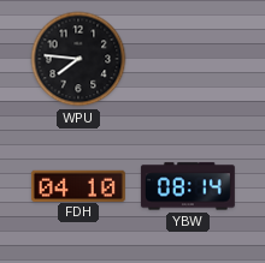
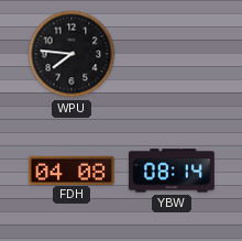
FDH: 04:10 -> 04:08
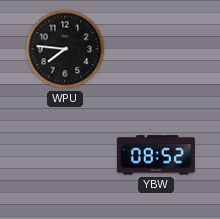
FDH: 04:08 -> none
YBW: 08:14 -> 08:52
